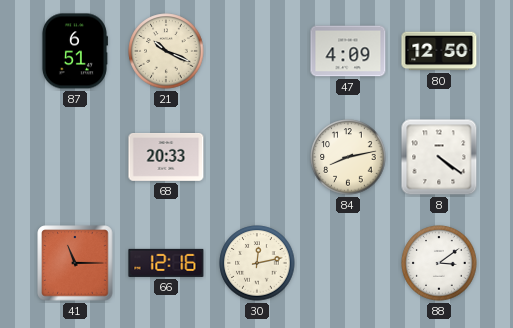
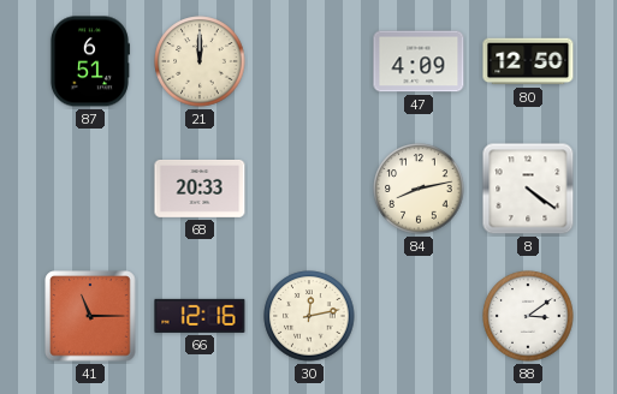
21: 10:19 -> 12:00
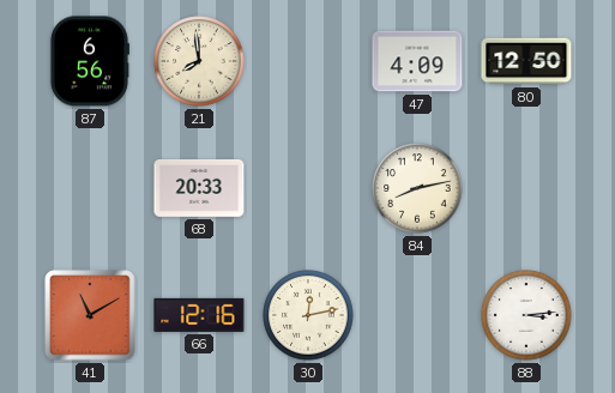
87: 6:51 -> 6:56
21: 12:00 -> 7:59
8: 4:21 -> none
41: 11:15 -> 11:10
88: 3:09 -> 3:14
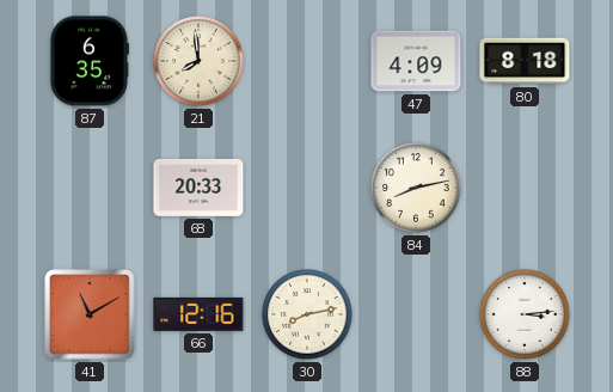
87: 6:56 -> 6:35
80: 12:50 -> 8:18
30: 12:13 -> 8:13
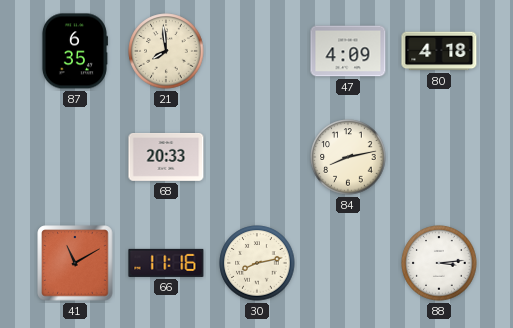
80: 8:18 -> 4:18
66: 12:16 -> 11:16
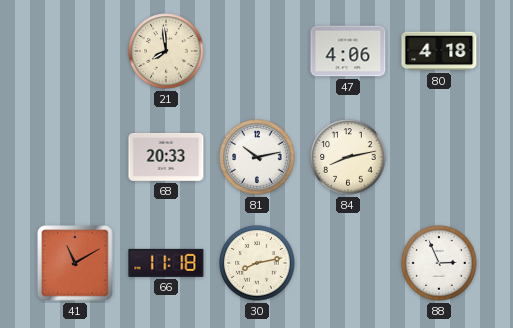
87: 6:35 -> none
47: 4:09 -> 4:06
81: none -> 10:13
66: 11:16 -> 11:18
88: 3:14 -> 2:56
